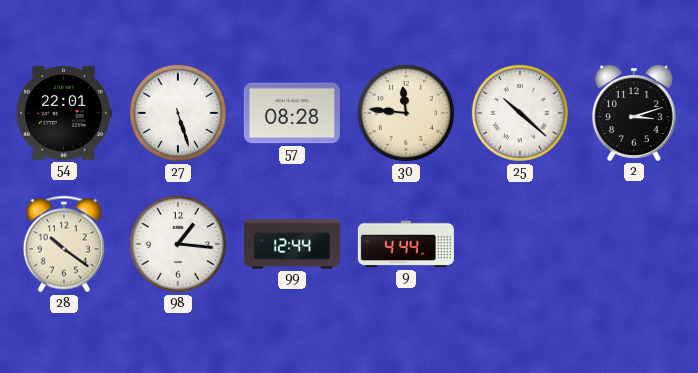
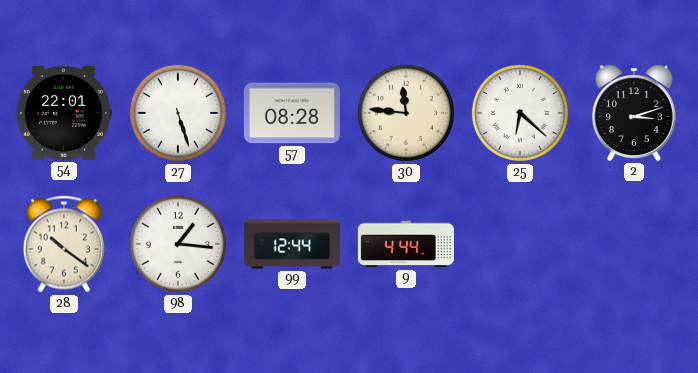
25: 10:22 -> 6:22
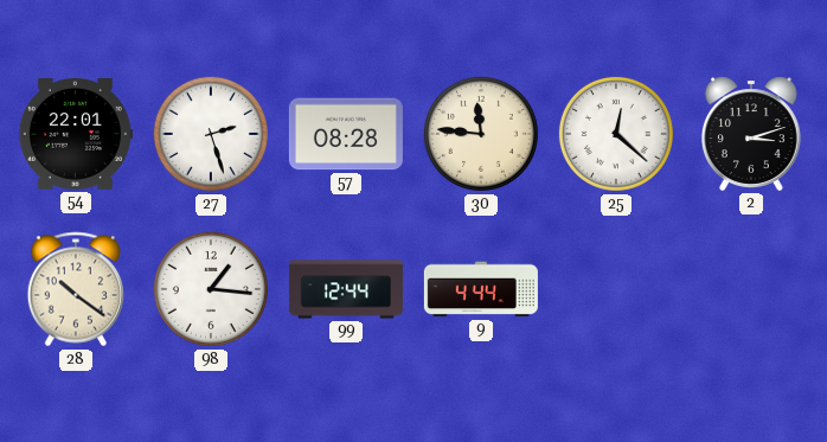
27: 5:27 -> 2:27
25: 6:22 -> 12:22
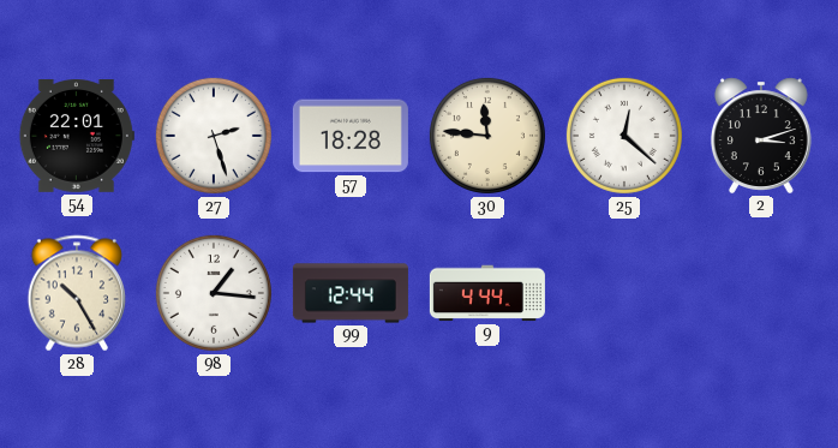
57: 08:28 -> 18:28
28: 10:21 -> 10:25
